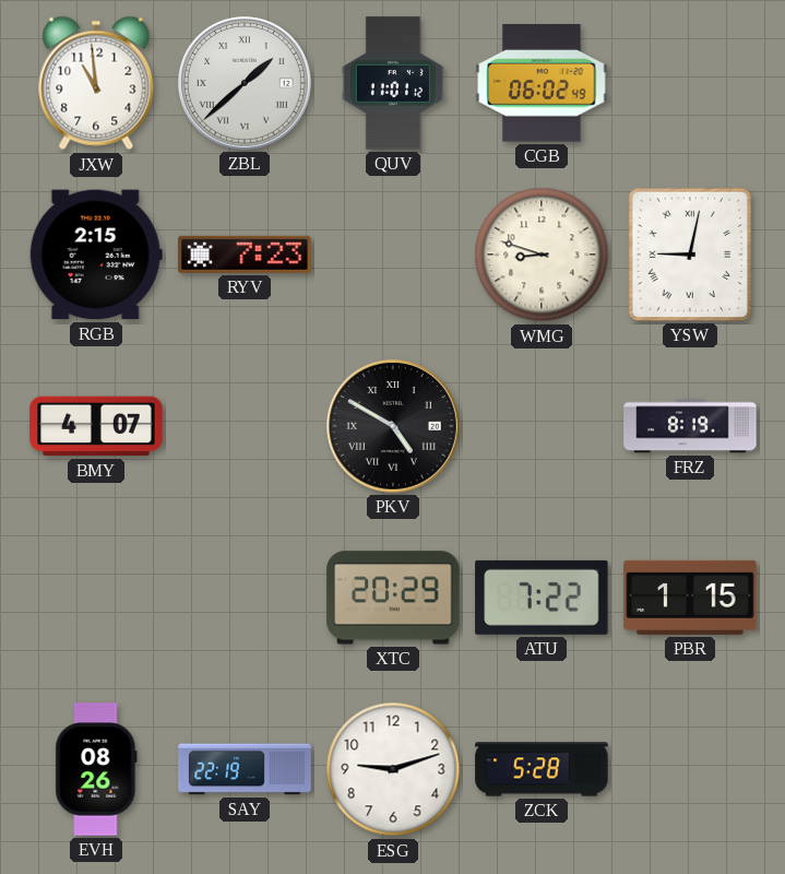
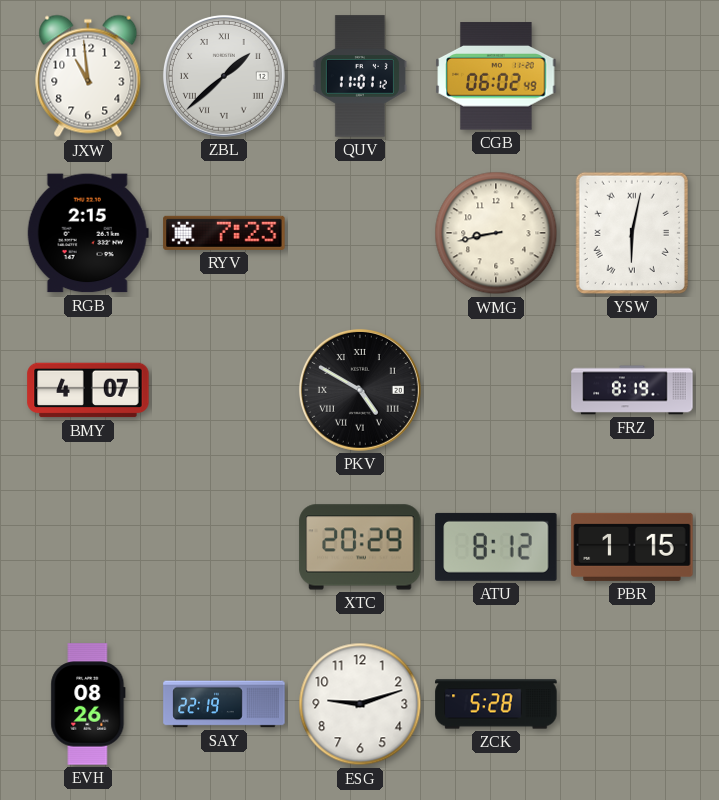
WMG: 8:48 -> 8:43
YSW: 9:02 -> 6:02
ATU: 7:22 -> 8:12
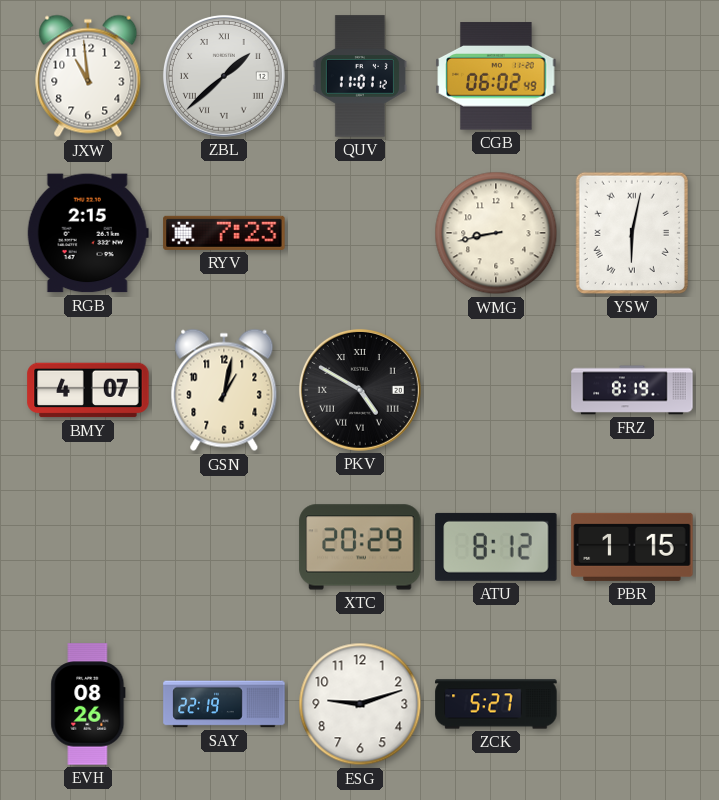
GSN: none -> 1:02
ZCK: 5:28 -> 5:27
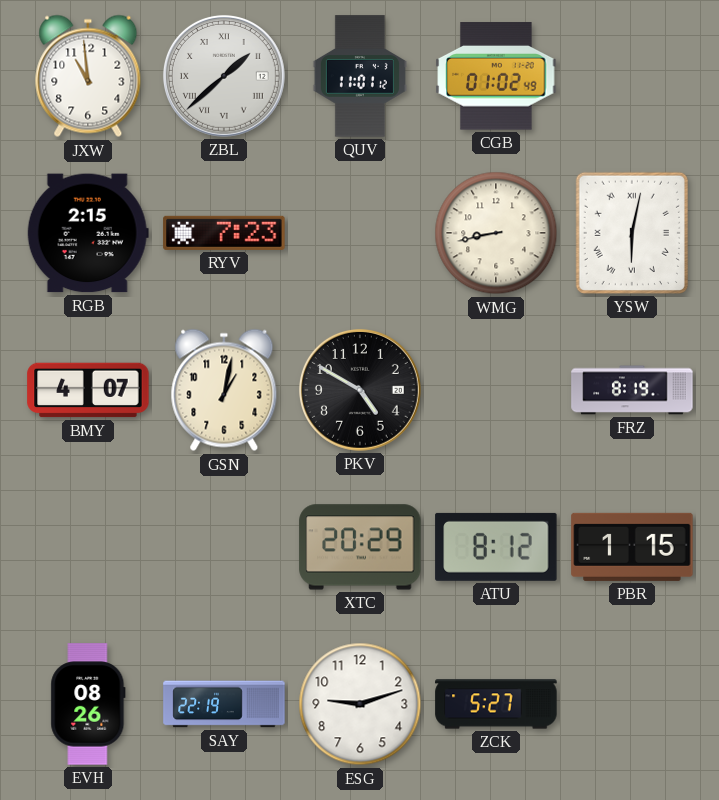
CGB: 06:02 -> 01:02
PKV numerals: Roman -> Arabic
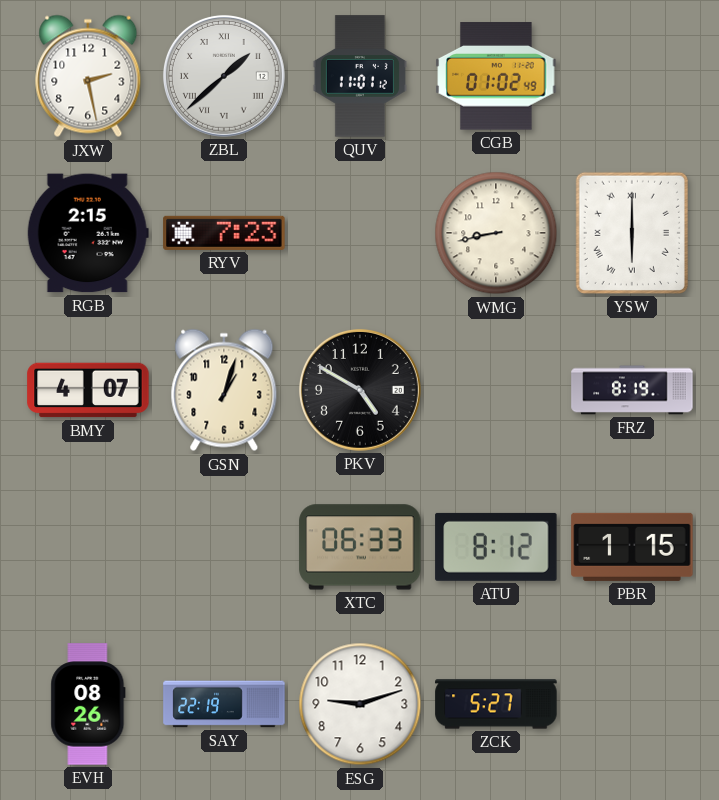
JXW: 10:59 -> 2:28
YSW: 6:02 -> 6:00
GSN: 1:02 -> 1:03
XTC: 20:29 -> 06:33
